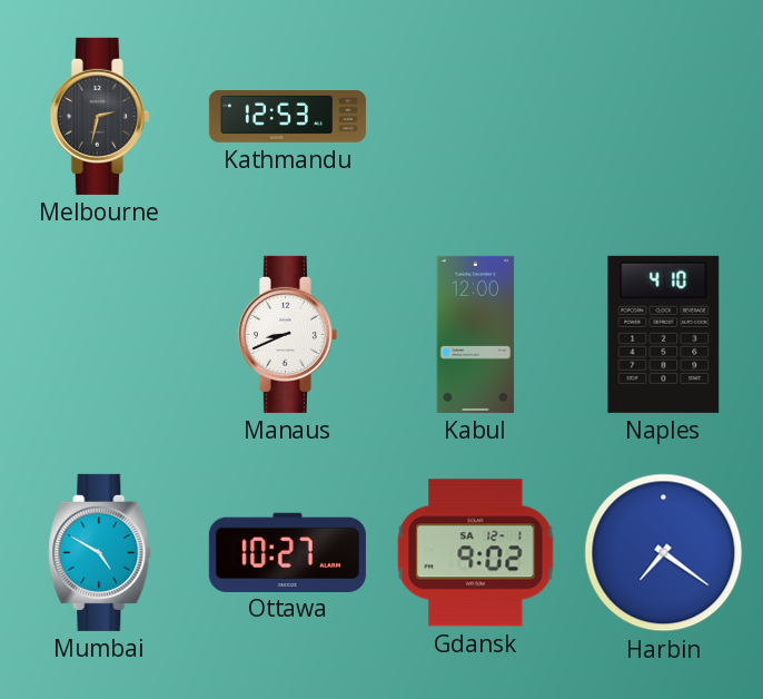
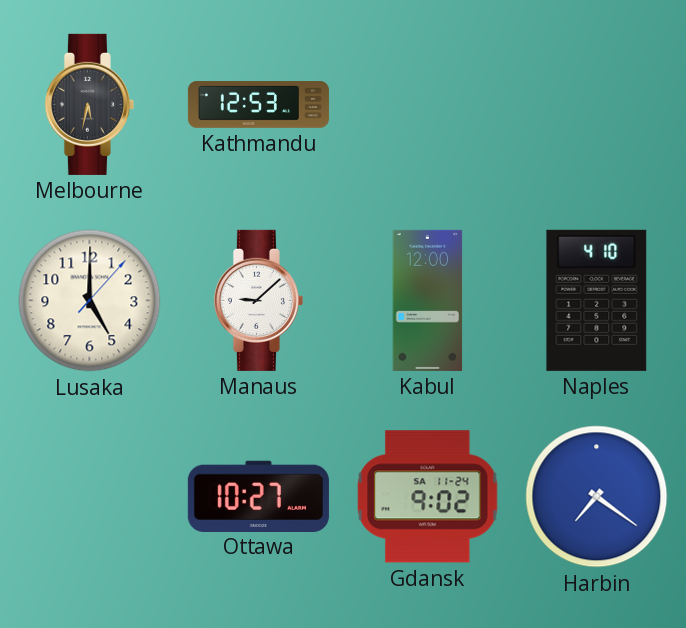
Melbourne: 2:32 -> 5:32
Lusaka: none -> 5:00
Manaus: 8:41 -> 9:08
Mumbai: 4:50 -> none
Gdansk date: SA 12-1 -> SA 11-24
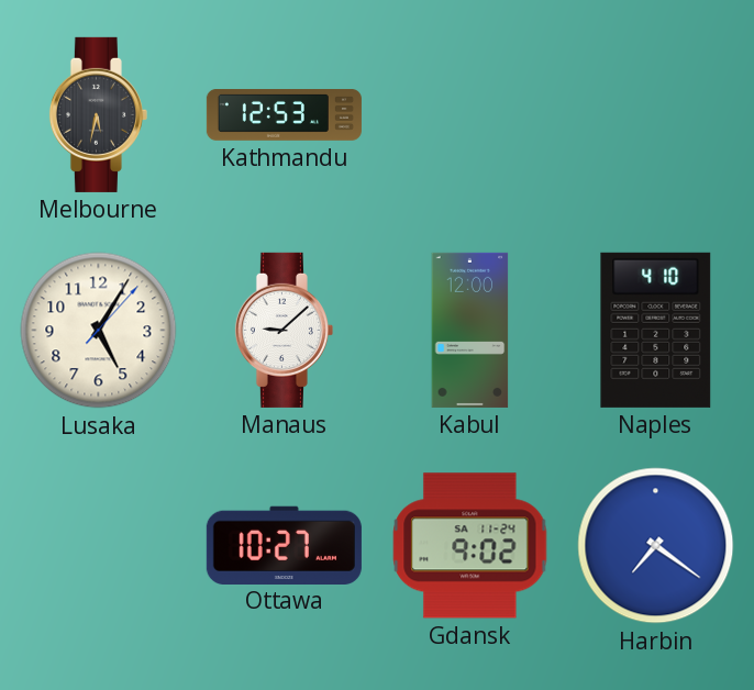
Lusaka: 5:00 -> 5:05
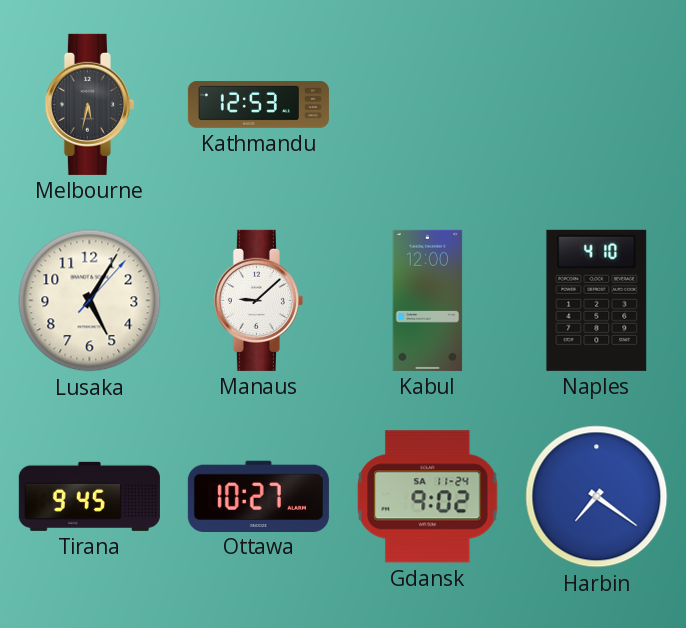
Tirana: none -> 9:45
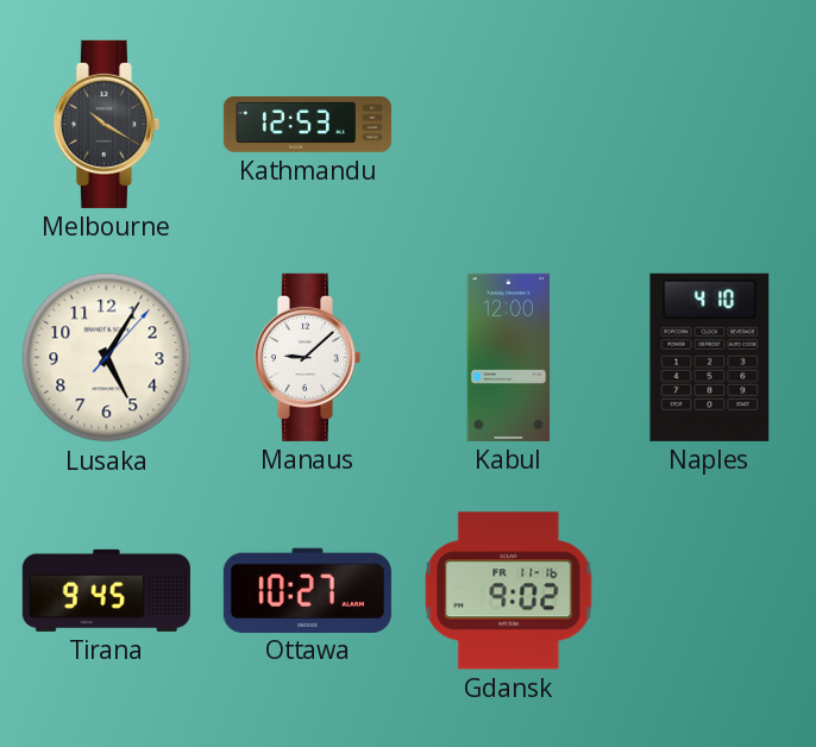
Melbourne: 5:32 -> 10:20
Gdansk date: SA 11-24 -> FR 11-16
Harbin: 7:21 -> none
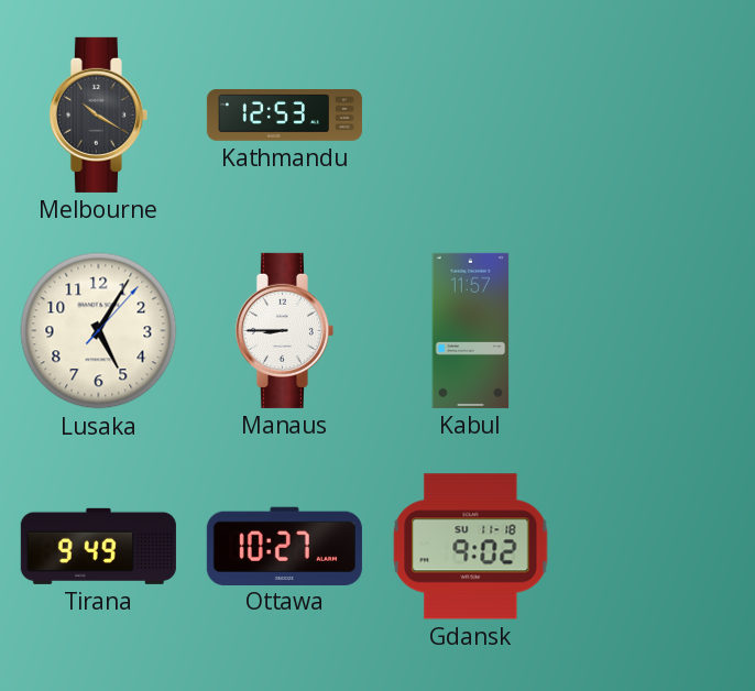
Manaus: 9:08 -> 8:45
Kabul: 12:00 -> 11:57
Naples: 4:10 -> none
Tirana: 9:45 -> 9:49
Gdansk date: FR 11-16 -> SU 11-18
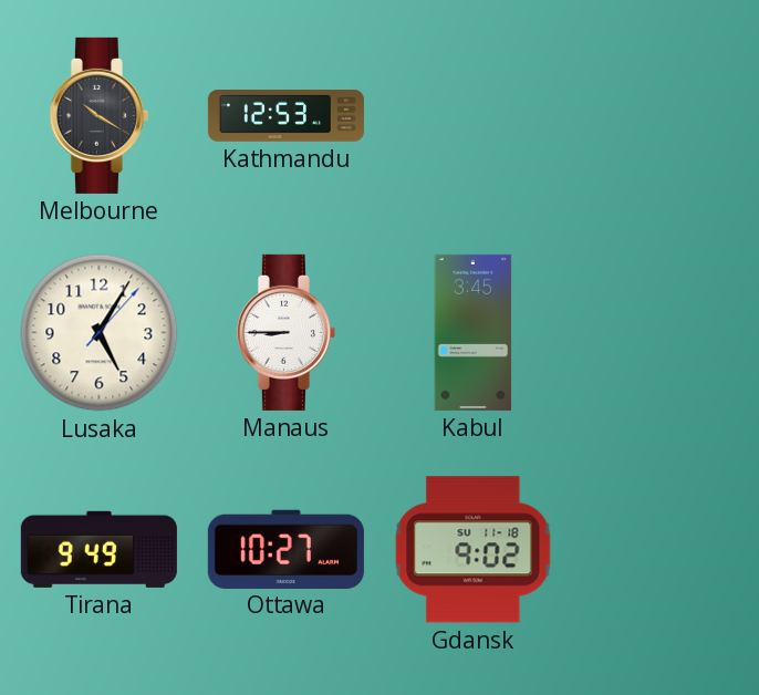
Kabul: 11:57 -> 3:45
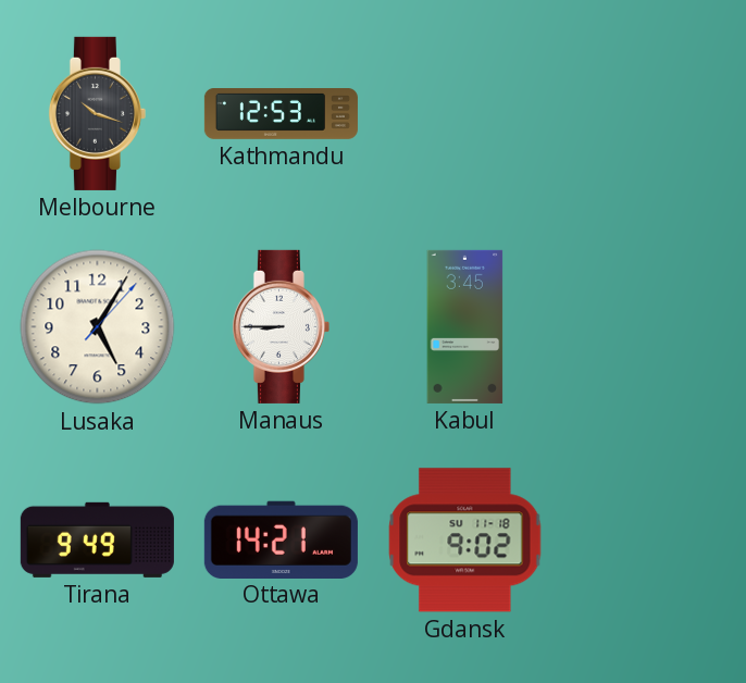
Melbourne: 10:20 -> 10:18
Ottawa: 10:27 -> 14:21
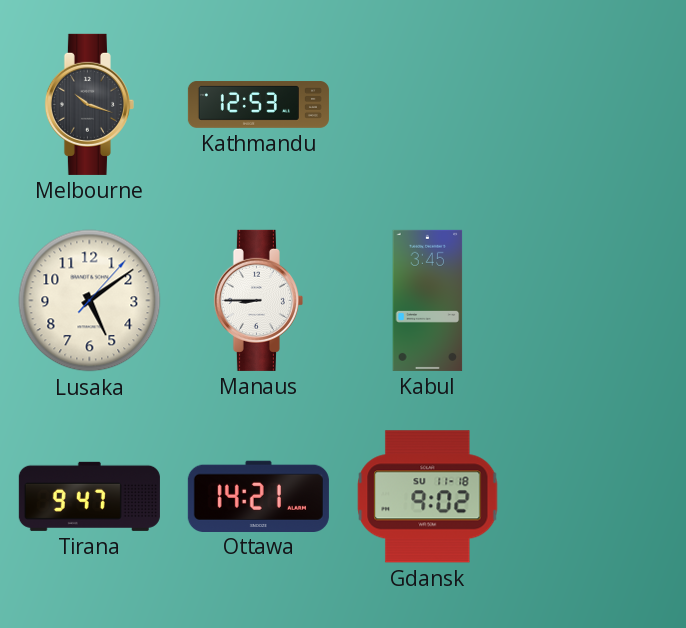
Lusaka: 5:05 -> 5:09
Tirana: 9:49 -> 9:47
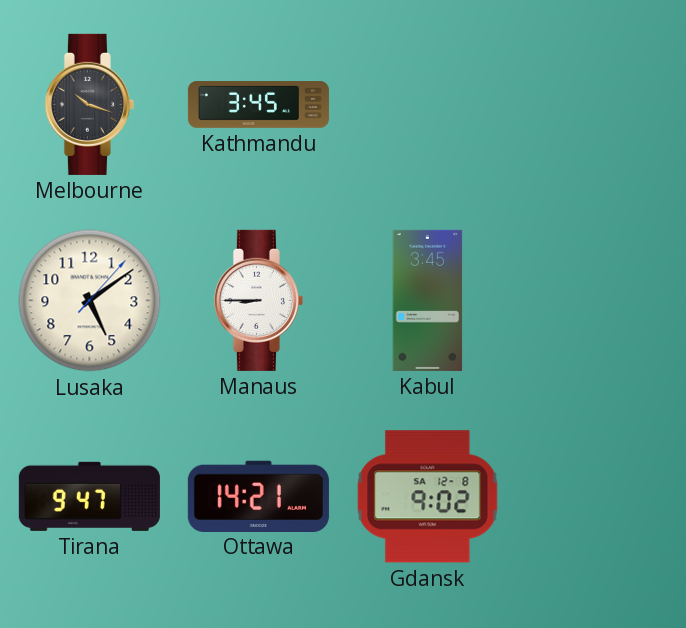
Kathmandu: 12:53 -> 3:45
Gdansk date: SU 11-18 -> SA 12-8
